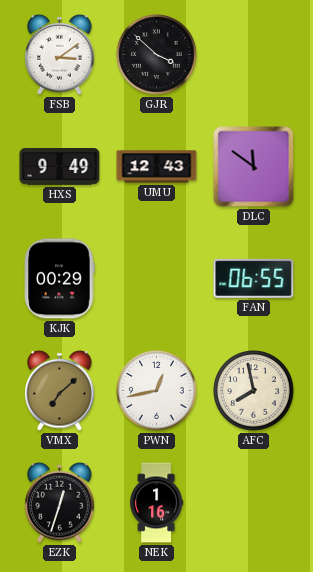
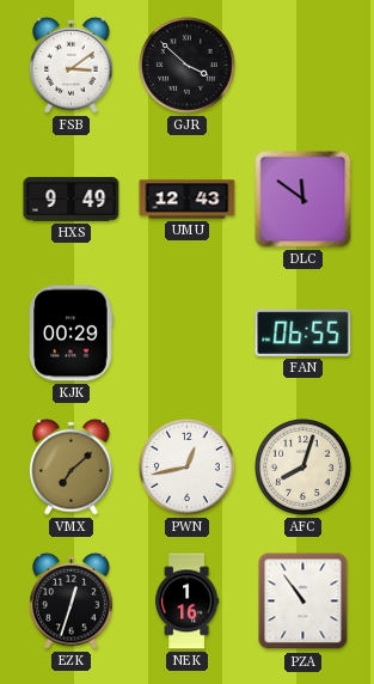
AFC: 7:58 -> 8:03
PZA: none -> 10:54
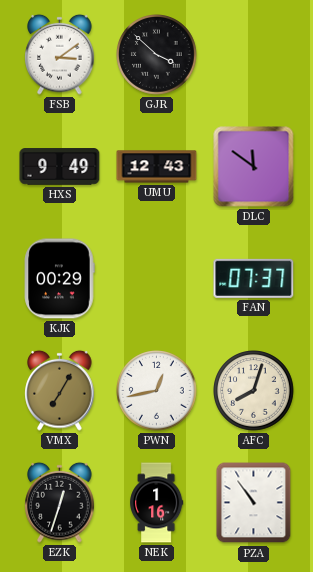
FAN: 06:55 -> 07:37
VMX: 7:08 -> 7:05
